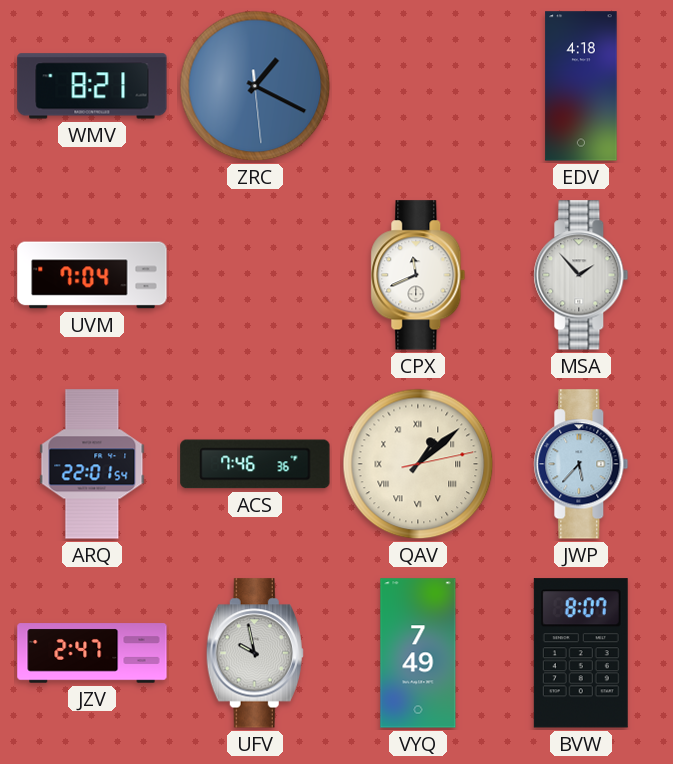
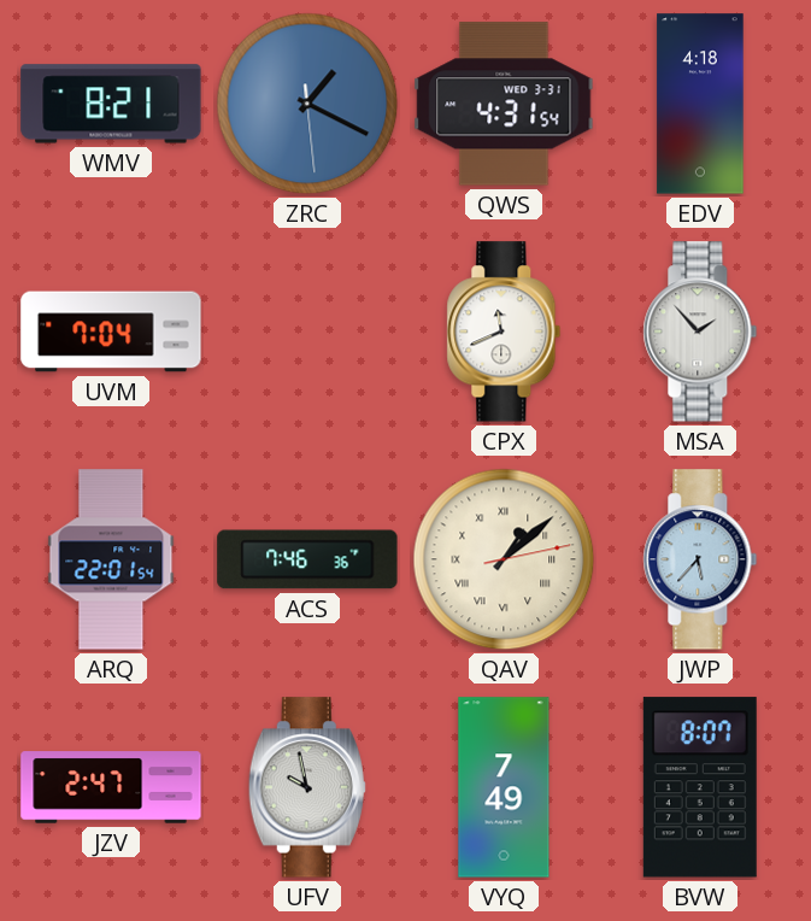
QWS: none -> 4:31
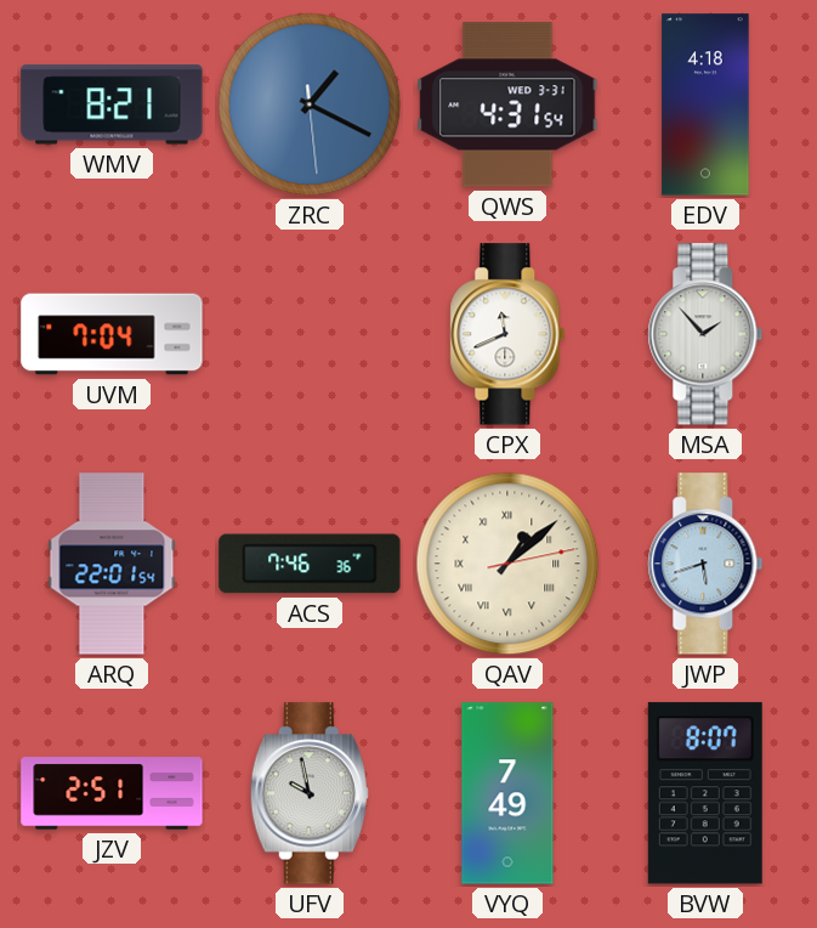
JWP: 5:37 -> 5:42
JZV: 2:47 -> 2:51
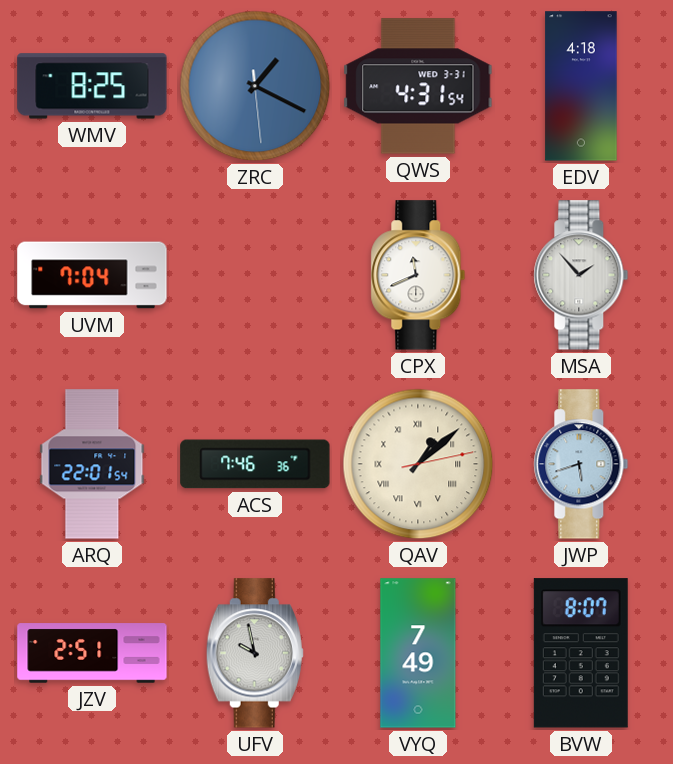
WMV: 8:21 -> 8:25
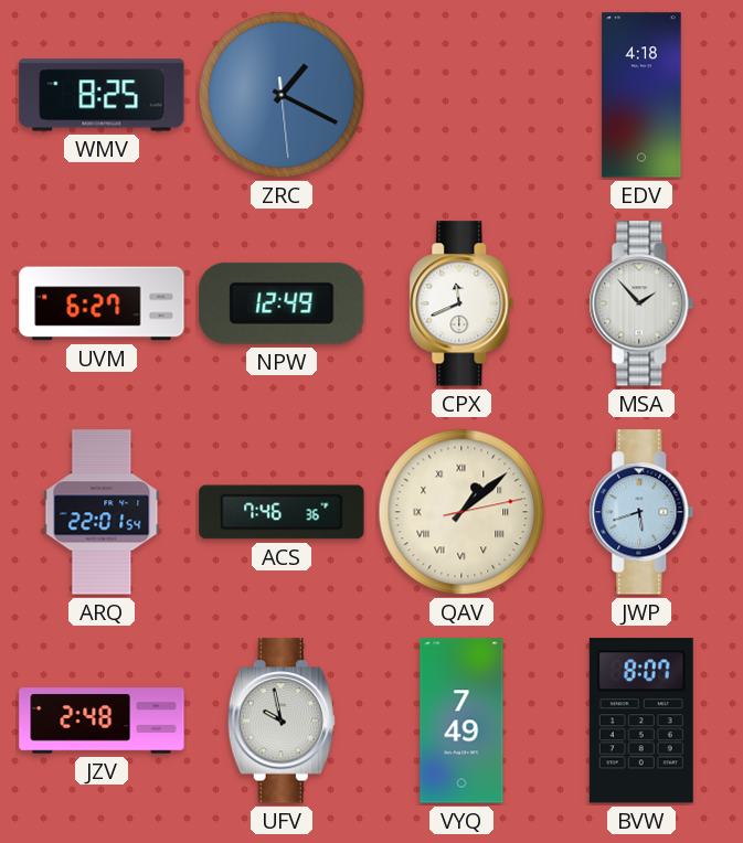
QWS: 4:31 -> none
UVM: 7:04 -> 6:27
NPW: none -> 12:49
JZV: 2:51 -> 2:48
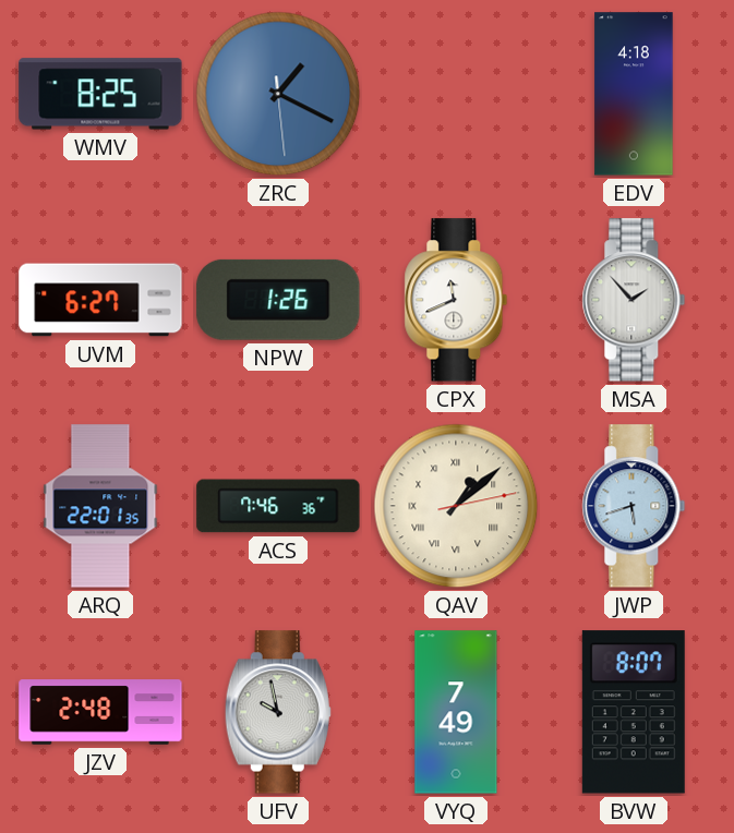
NPW: 12:49 -> 1:26
ARQ: 22:01:54 -> 22:01:35
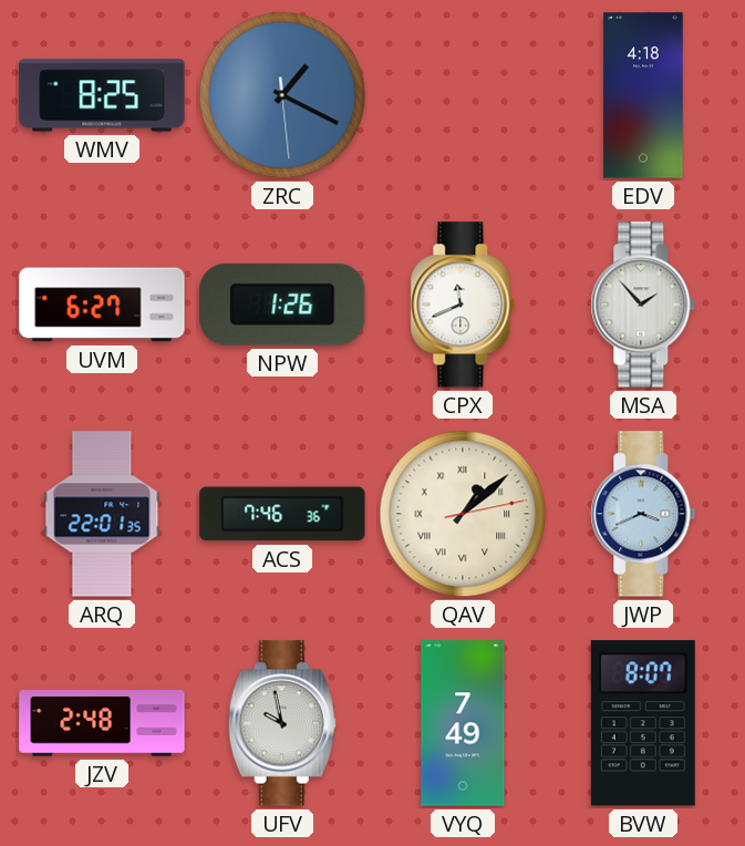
JWP: 5:42 -> 3:41
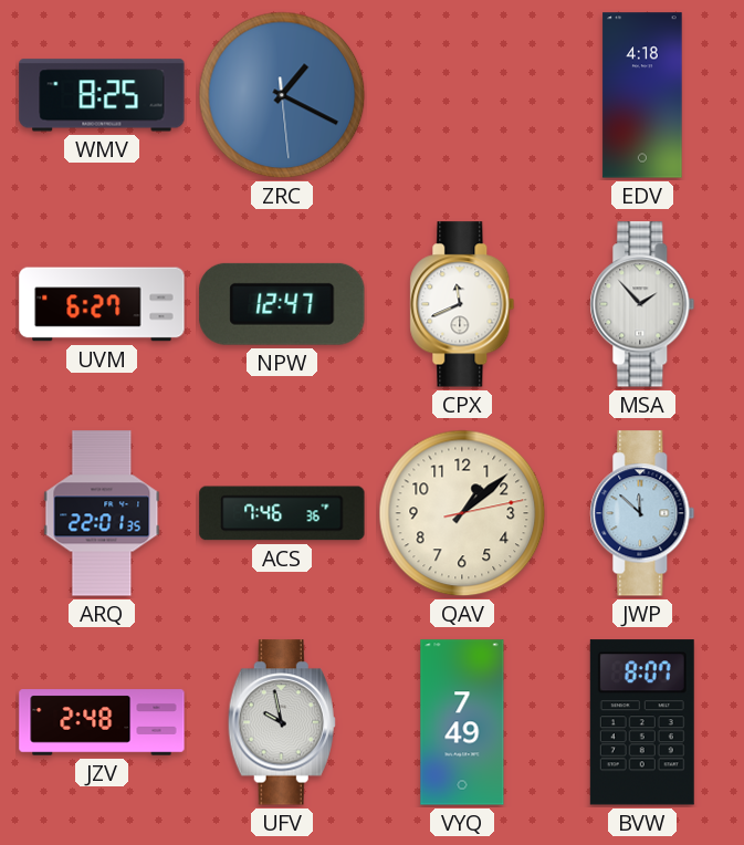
NPW: 1:26 -> 12:47
QAV numerals: Roman -> Arabic
JWP: 3:41 -> 11:52
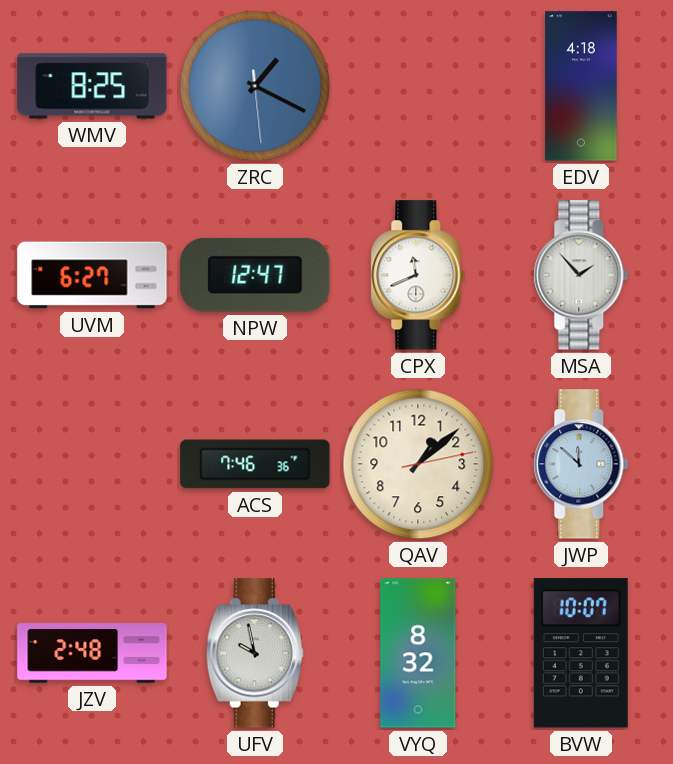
ARQ: 22:01 -> none
VYQ: 7:49 -> 8:32
BVW: 8:07 -> 10:07
